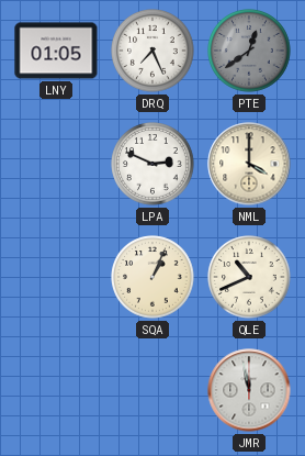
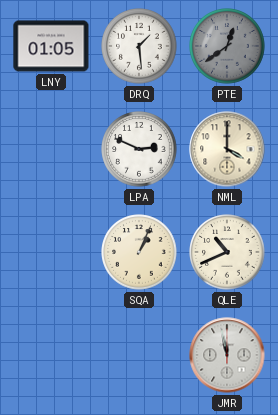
DRQ: 7:26 -> 1:29
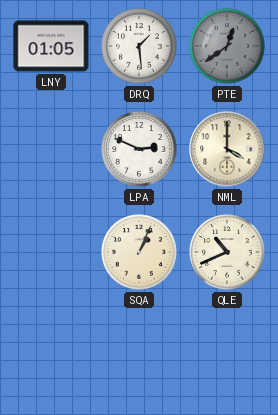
JMR: 11:58 -> none
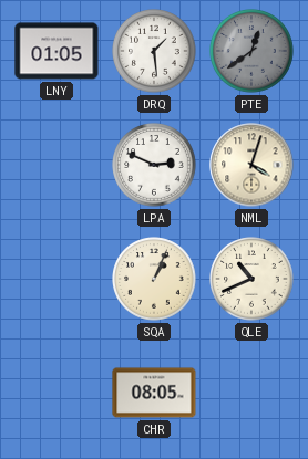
NML: 4:00 -> 4:03
CHR: none -> 08:05
